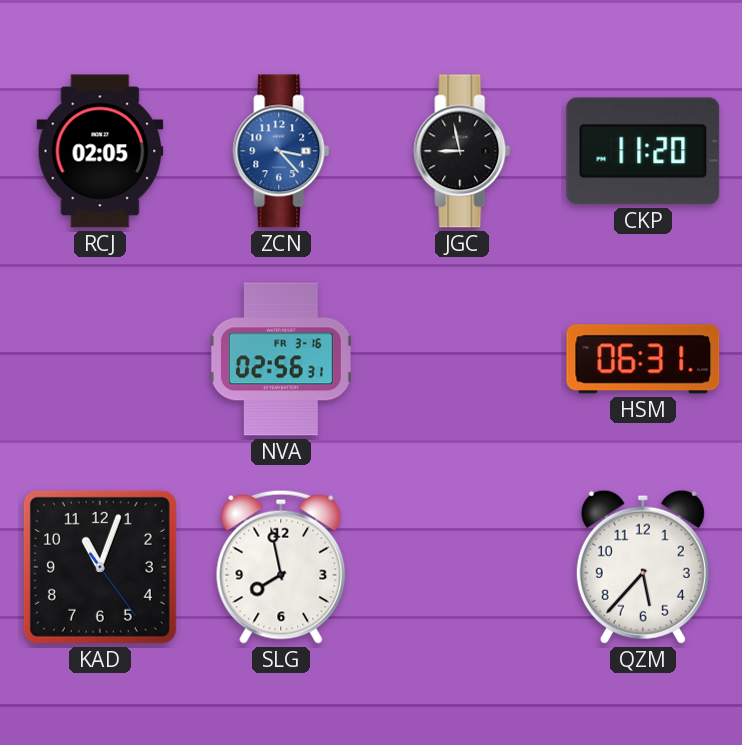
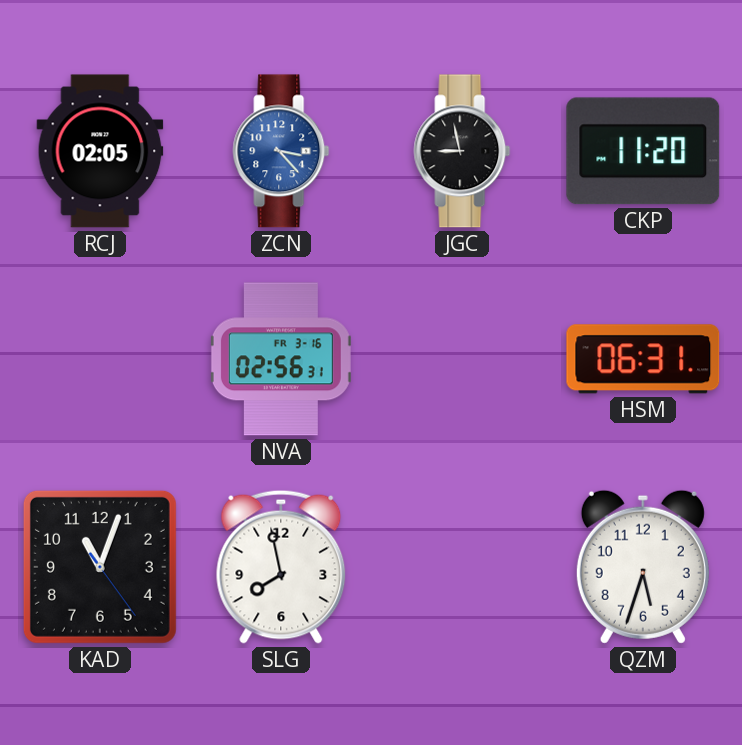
QZM: 5:37 -> 5:33
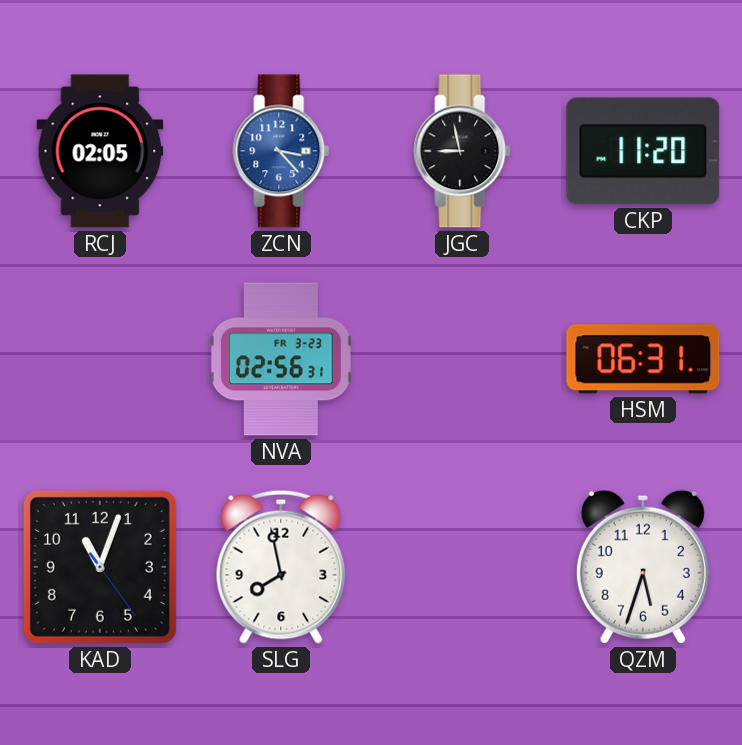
NVA date: FR 3-16 -> FR 3-23
